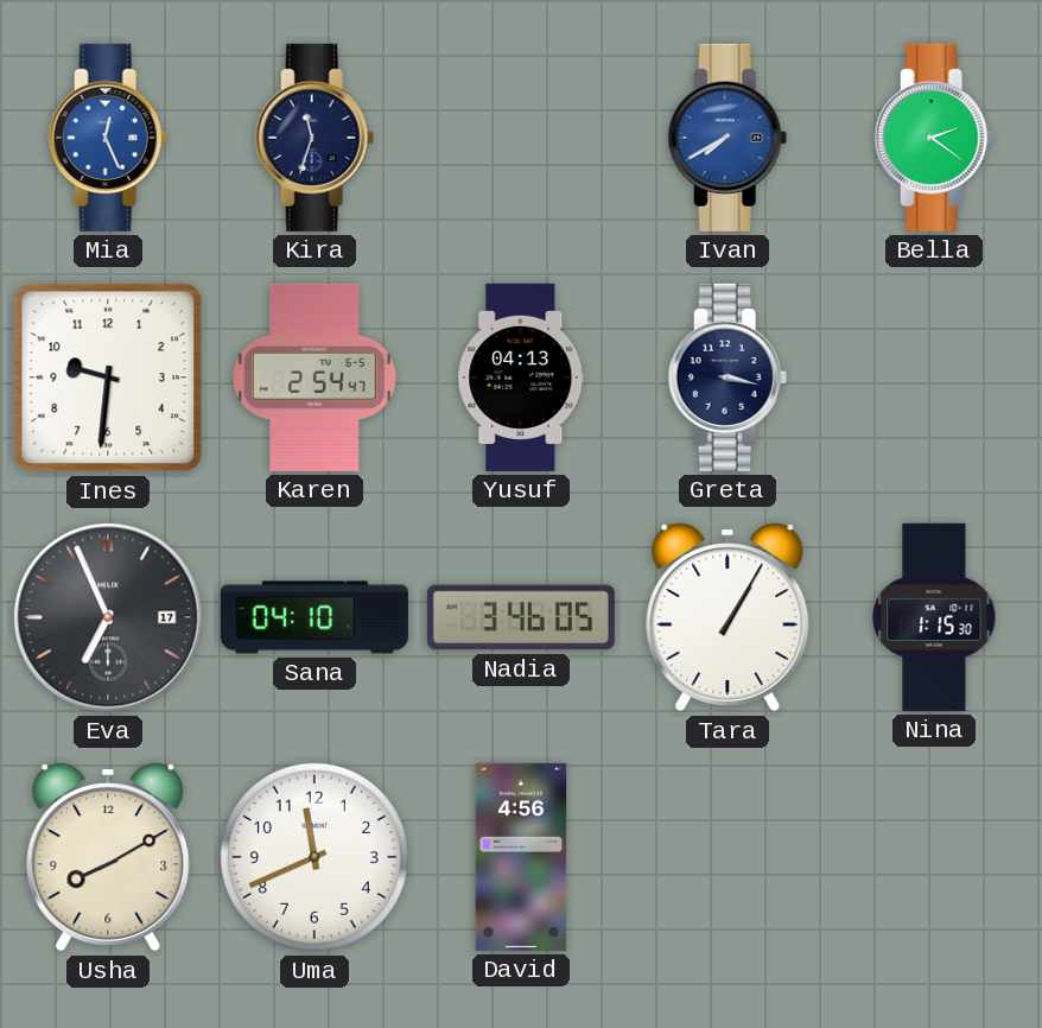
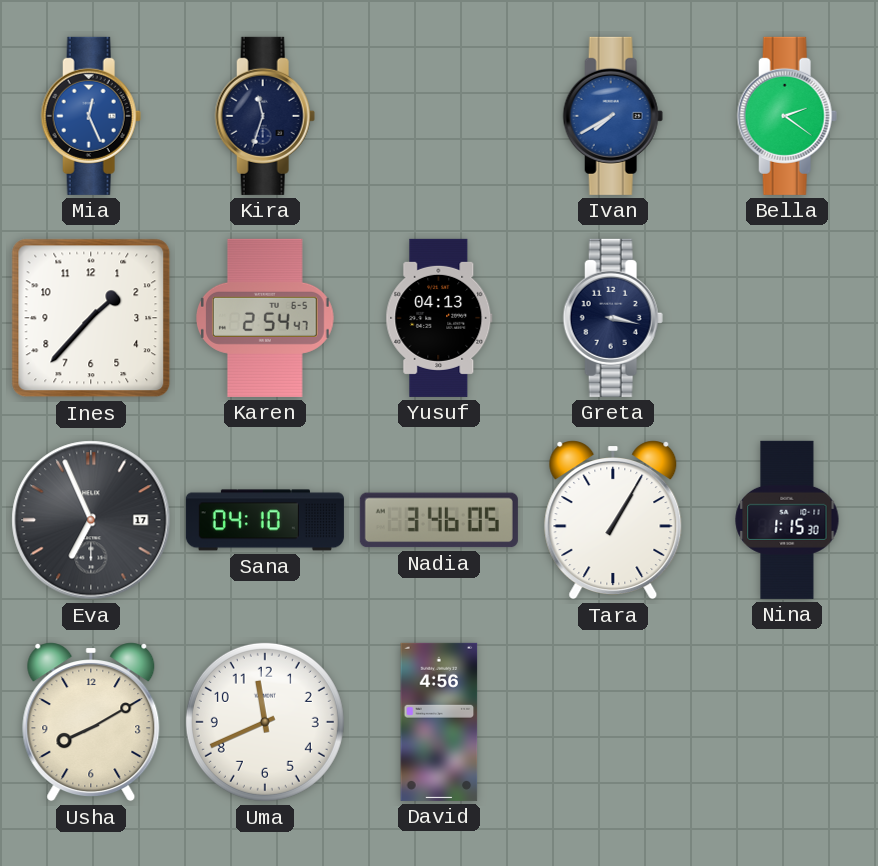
Ines: 9:31 -> 1:37
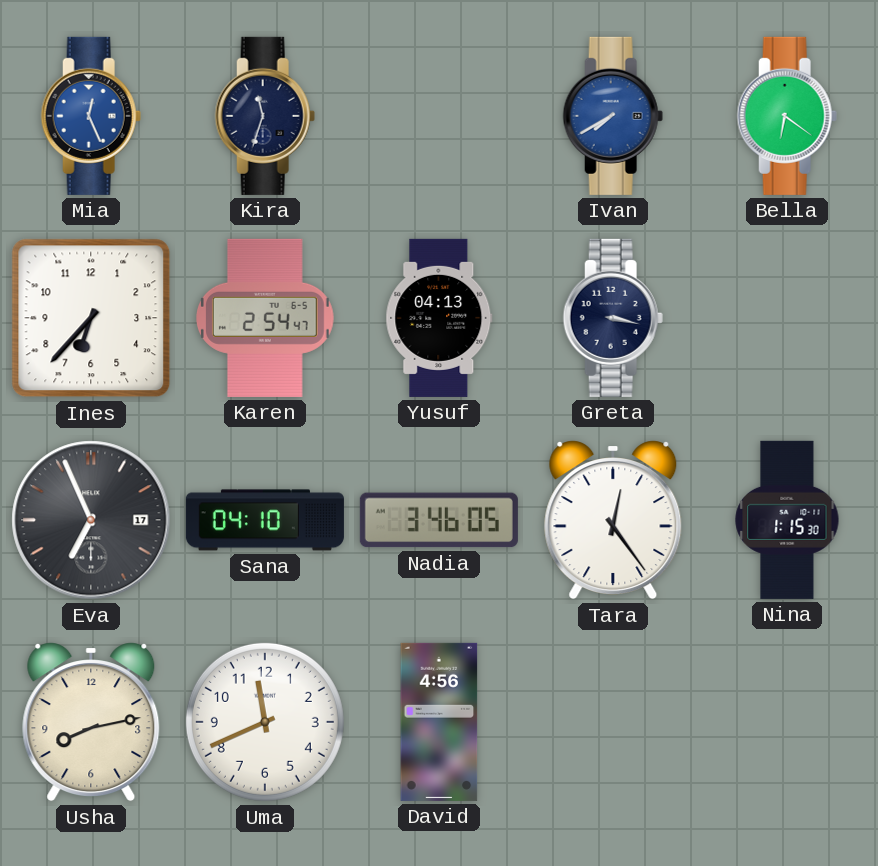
Bella: 2:21 -> 6:21
Ines: 1:37 -> 6:37
Tara: 1:05 -> 12:24
Usha: 8:10 -> 8:13
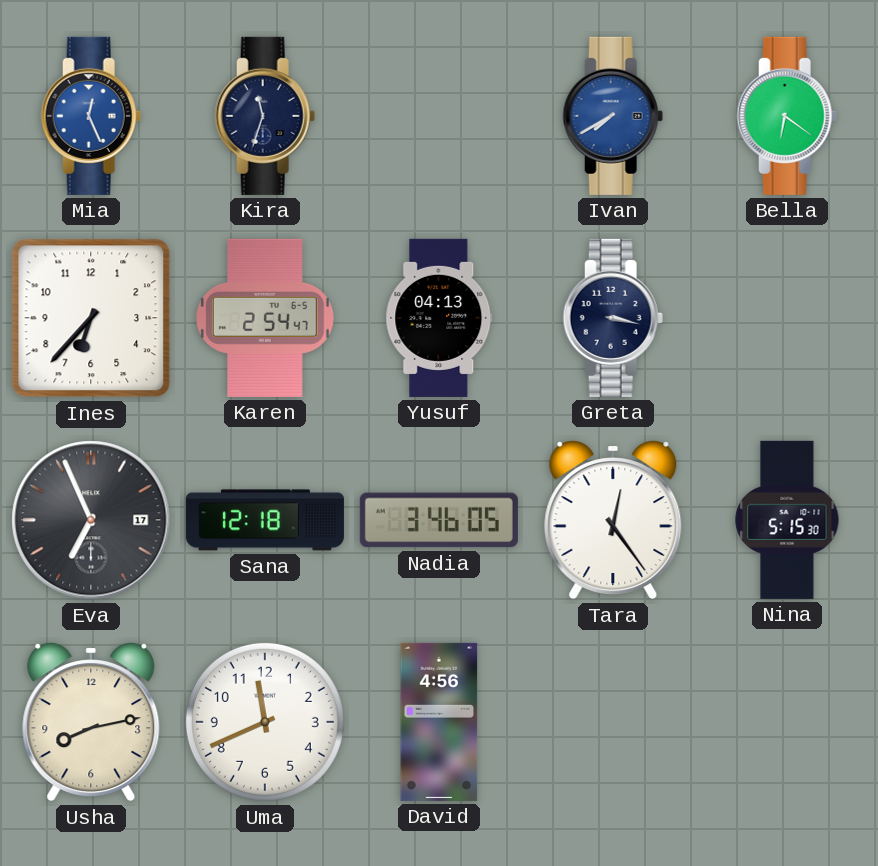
Sana: 04:10 -> 12:18
Nina: 1:15 -> 5:15
